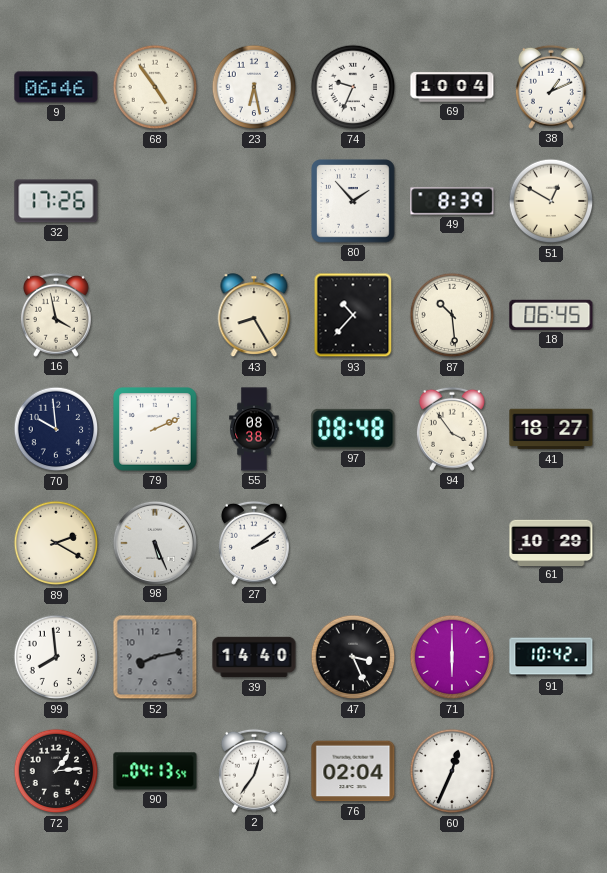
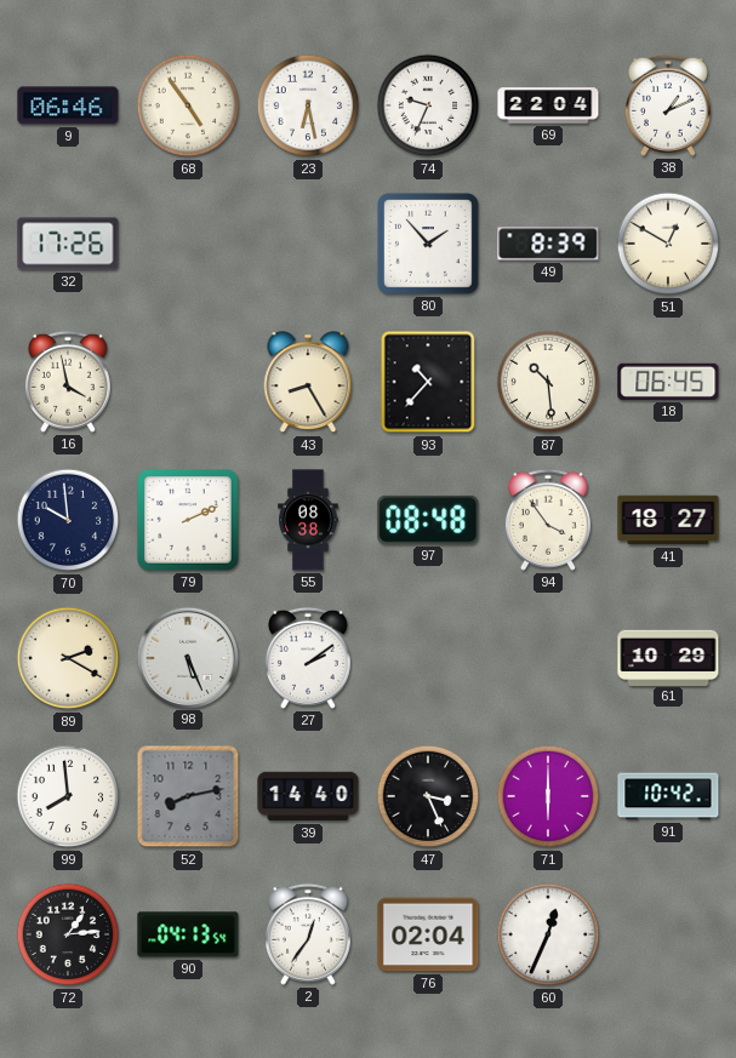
69: 10:04 -> 22:04
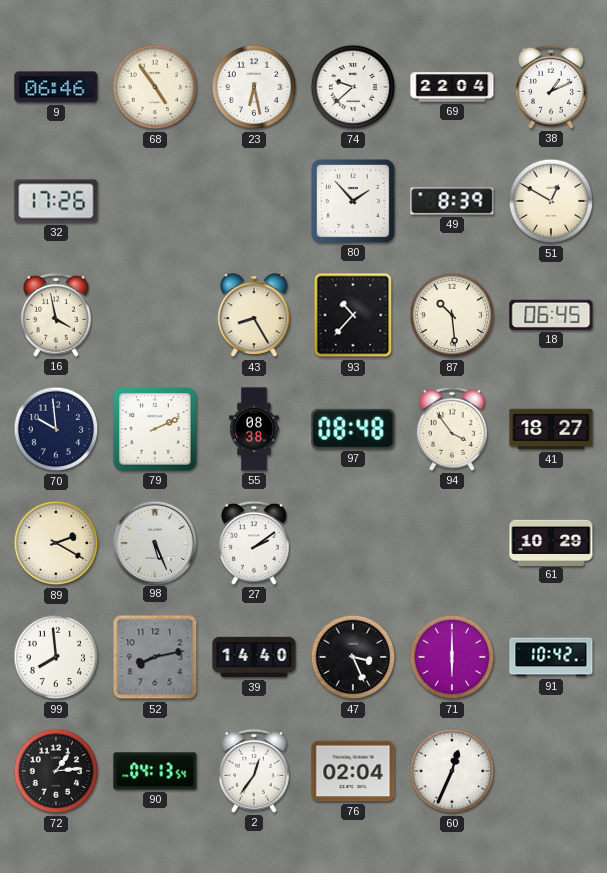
74: 9:34 -> 9:38
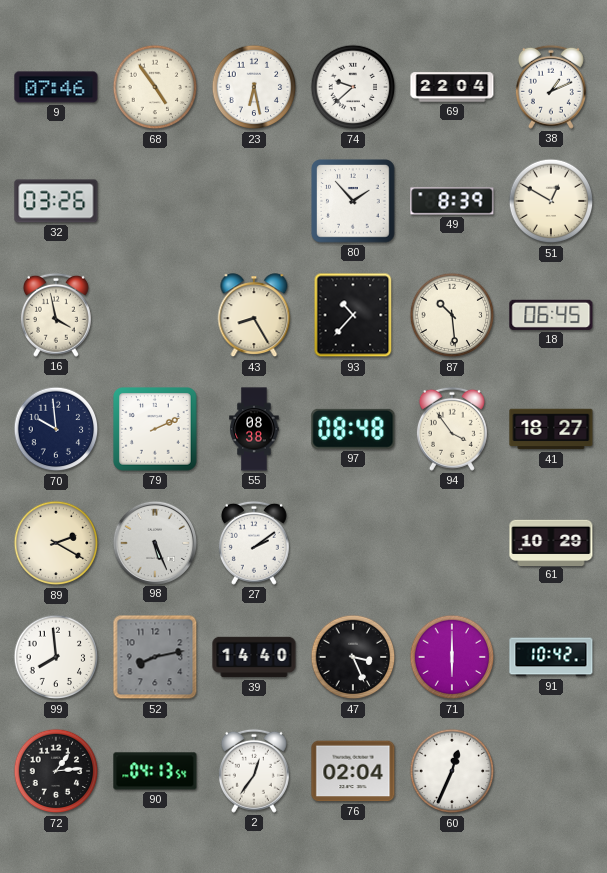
9: 06:46 -> 07:46
32: 17:26 -> 03:26
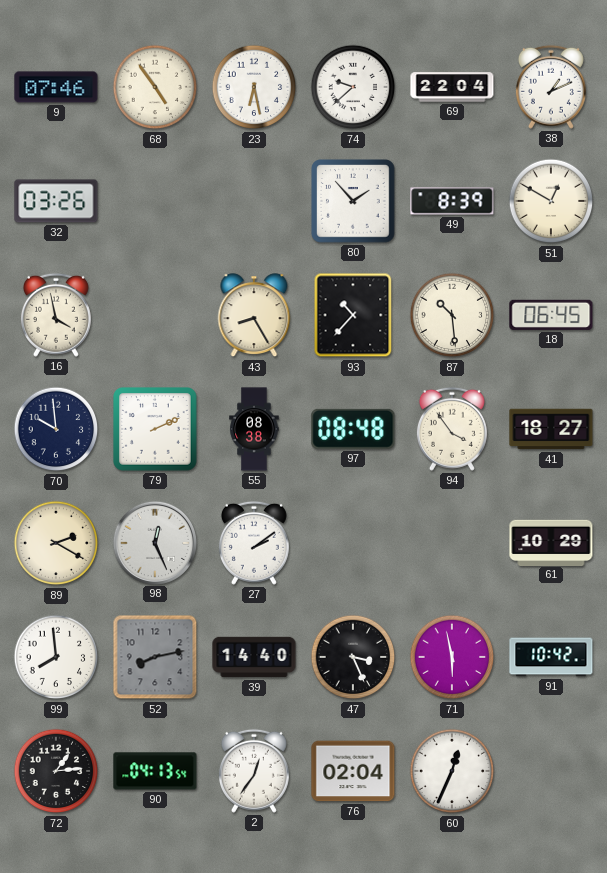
98: 5:26 -> 12:26
71: 6:00 -> 5:58
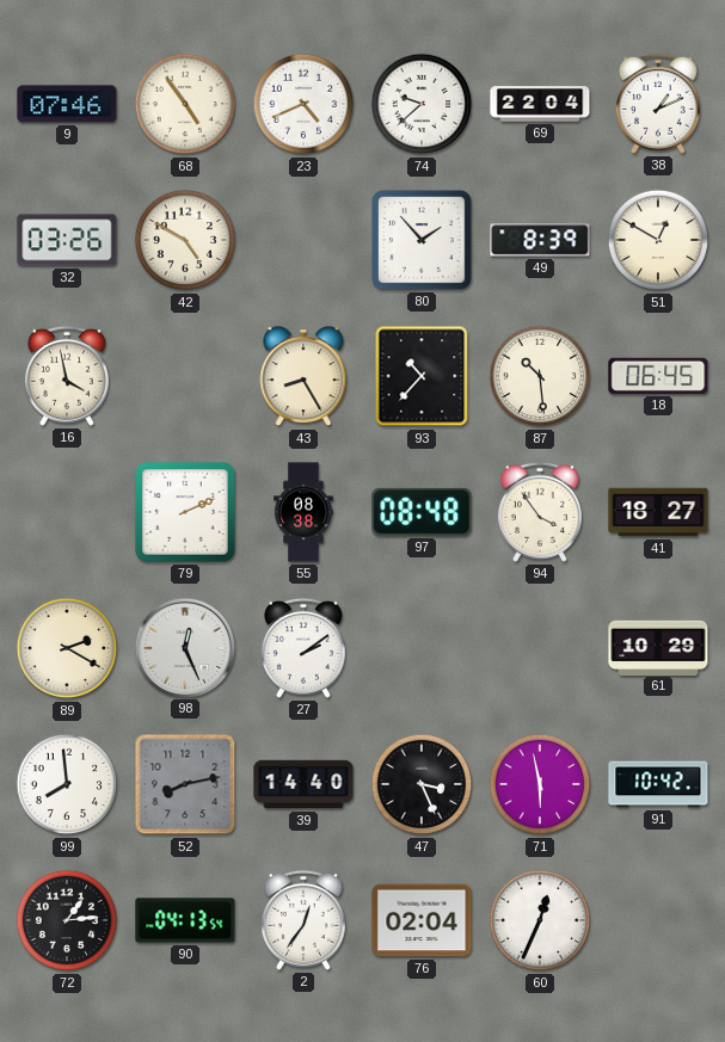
23: 6:28 -> 4:41
42: none -> 4:50
70: 9:59 -> none
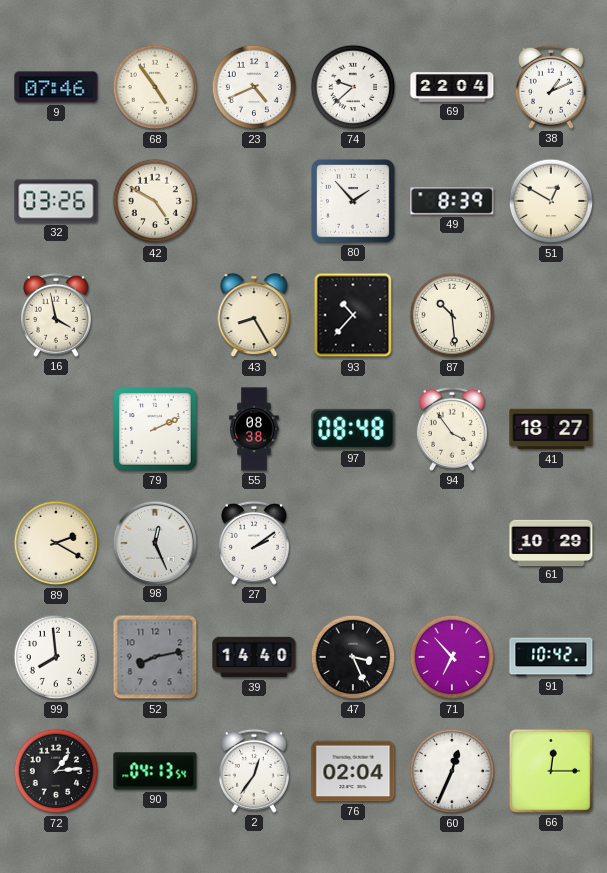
18: 06:45 -> none
71: 5:58 -> 6:53
66: none -> 12:15
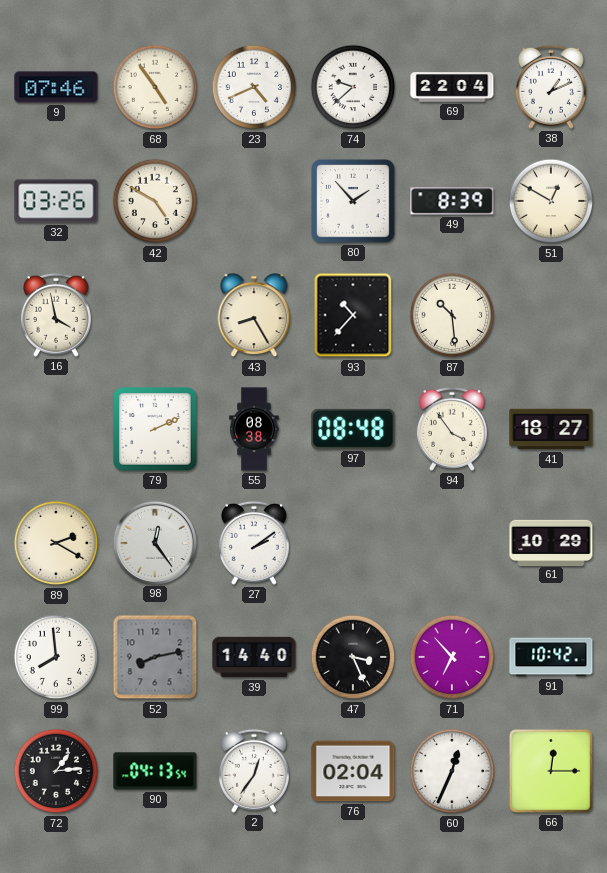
98: 12:26 -> 12:24
